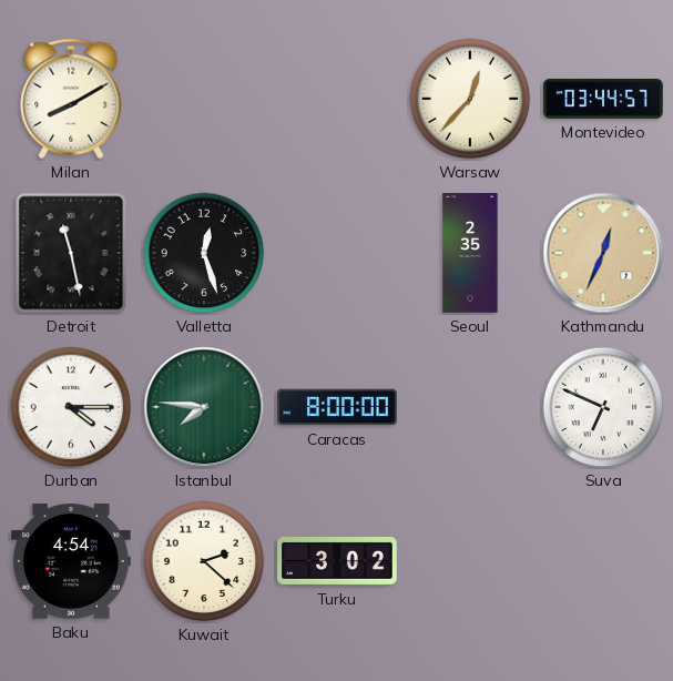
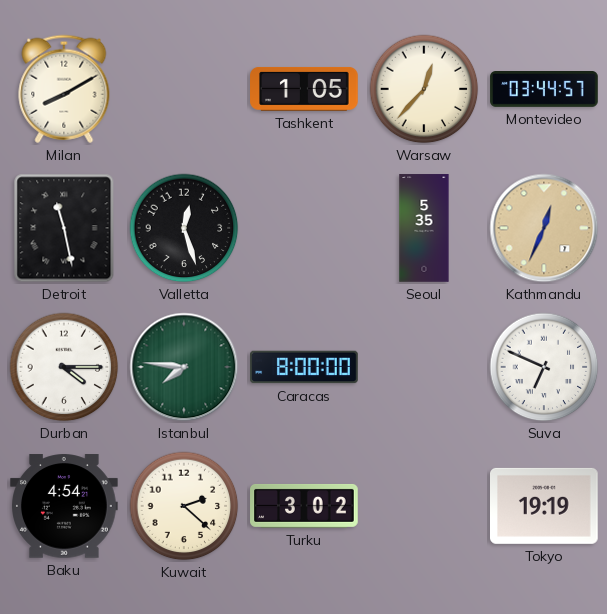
Tashkent: none -> 1:05
Seoul: 2:35 -> 5:35
Tokyo: none -> 19:19
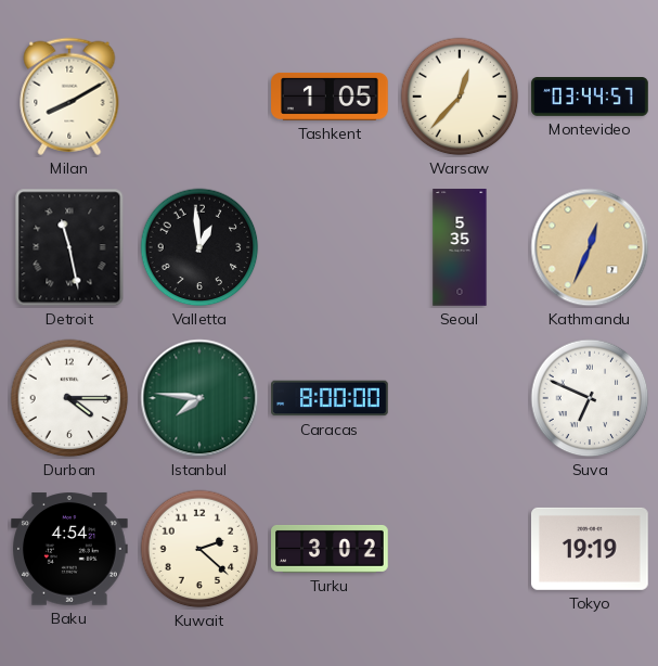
Valletta: 12:27 -> 12:59
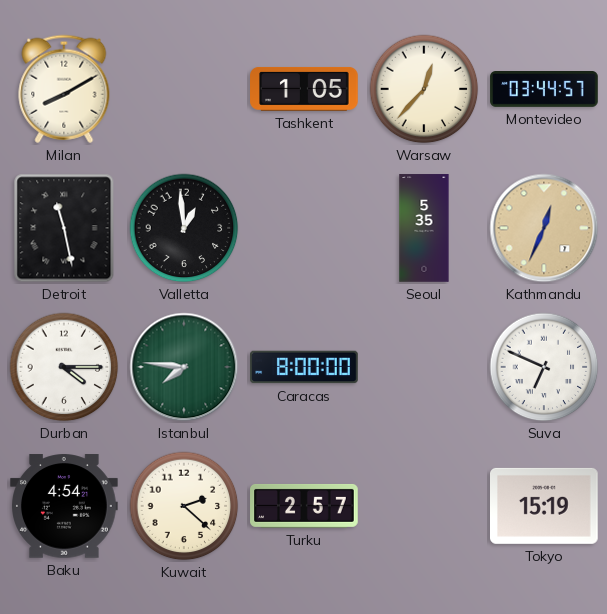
Turku: 3:02 -> 2:57
Tokyo: 19:19 -> 15:19
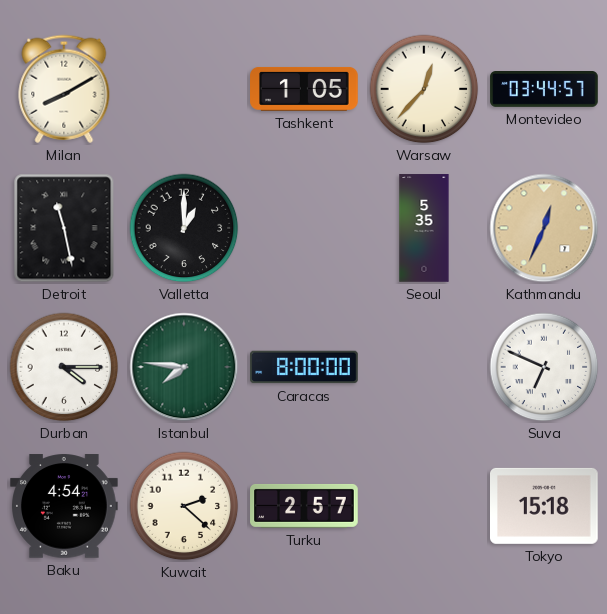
Valletta: 12:59 -> 1:00
Tokyo: 15:19 -> 15:18
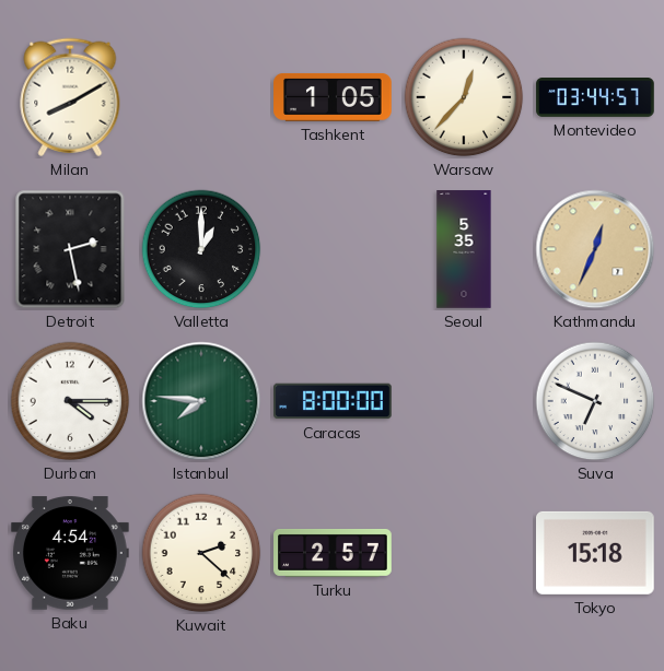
Detroit: 11:28 -> 2:28
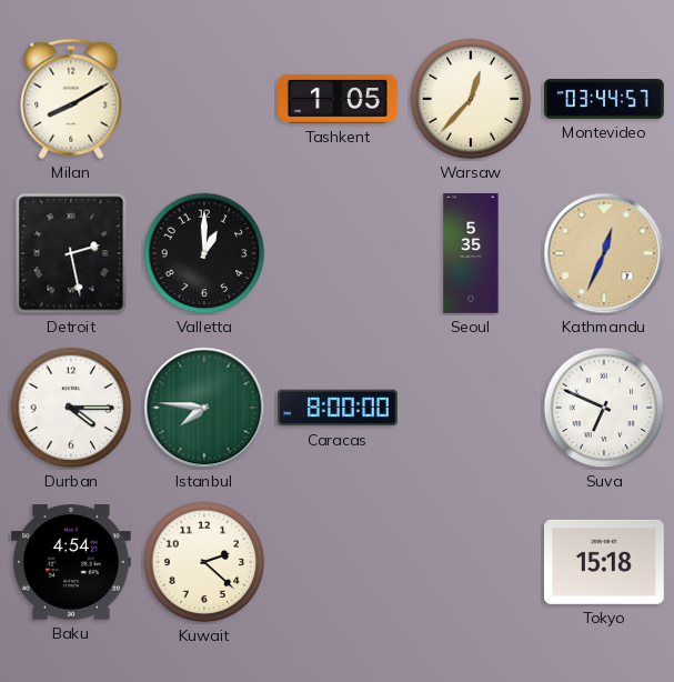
Turku: 2:57 -> none
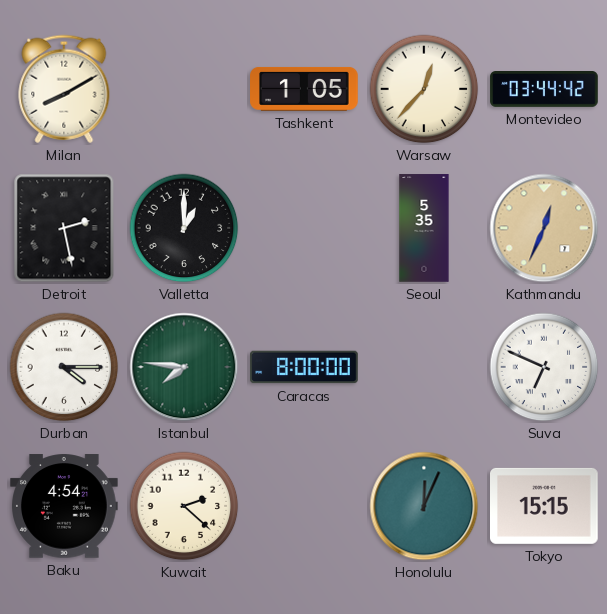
Montevideo: 03:44:57 -> 03:44:42
Honolulu: none -> 12:04
Tokyo: 15:18 -> 15:15
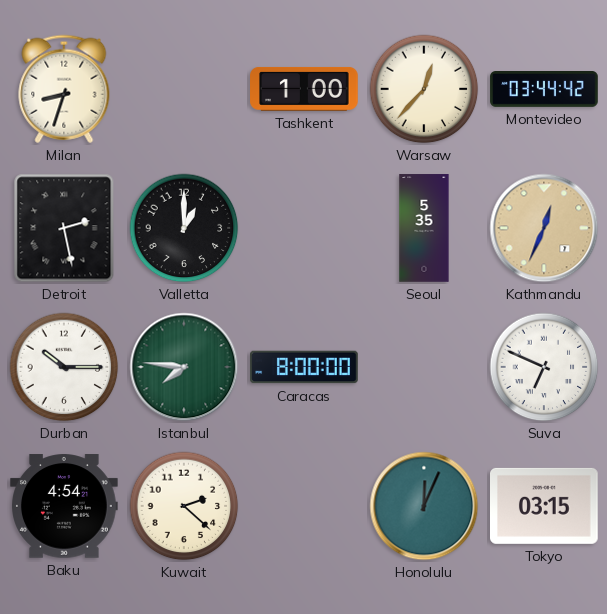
Milan: 8:10 -> 8:33
Tashkent: 1:05 -> 1:00
Durban: 4:15 -> 10:15
Tokyo: 15:15 -> 03:15
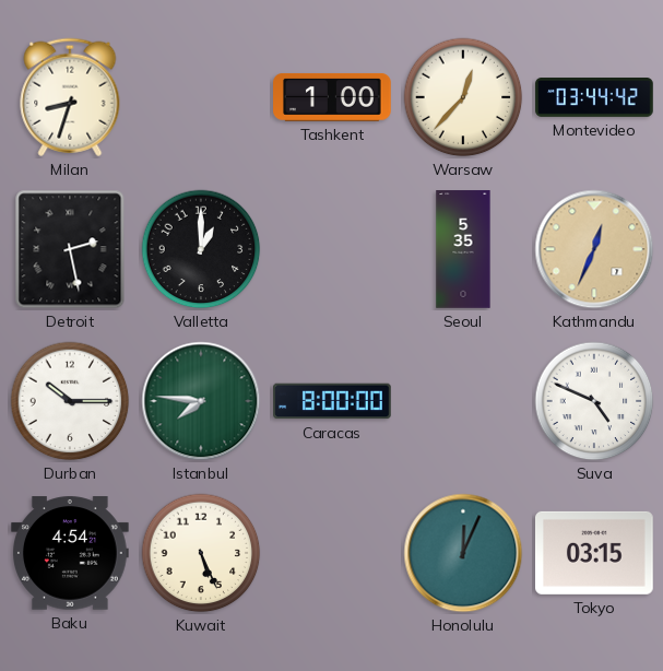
Suva: 6:49 -> 4:49
Kuwait: 2:22 -> 5:26
